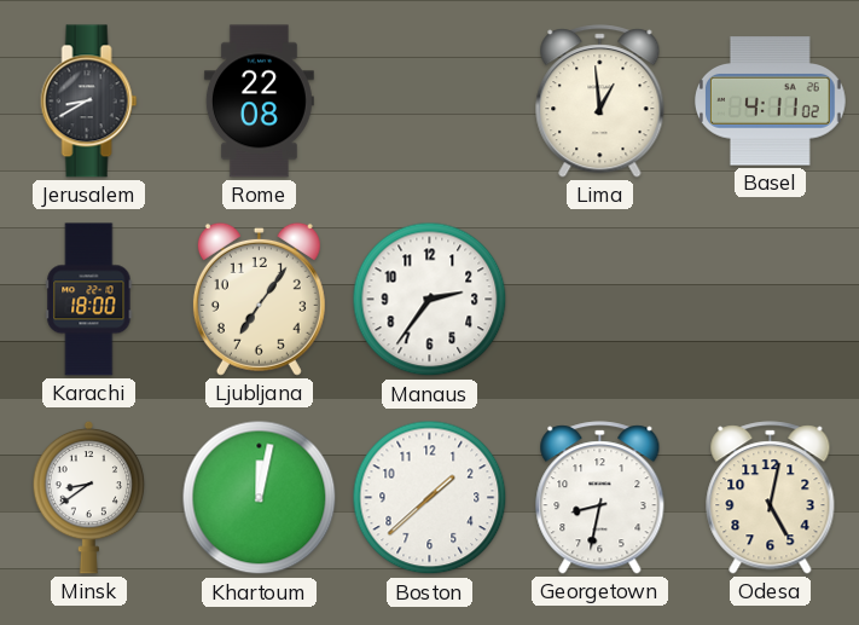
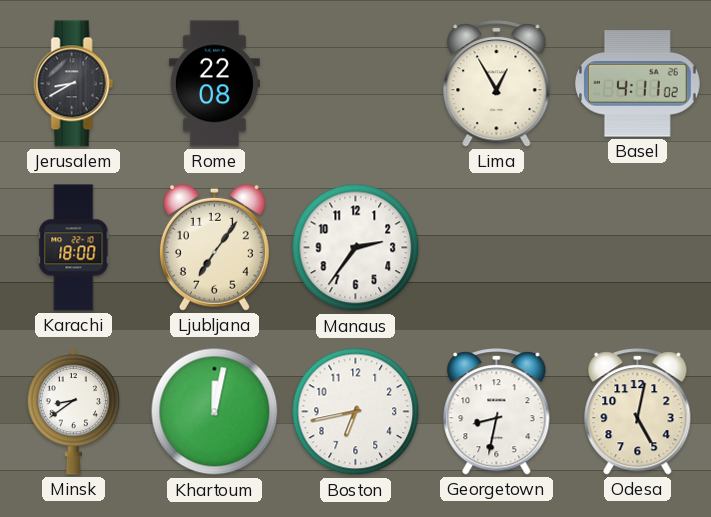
Lima: 12:59 -> 12:55
Boston: 1:38 -> 6:43
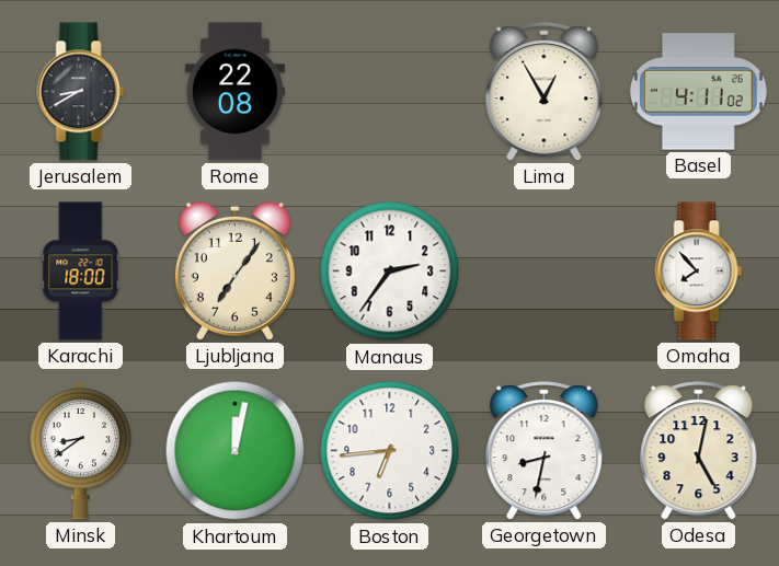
Omaha: none -> 7:53
Boston: 6:43 -> 6:44
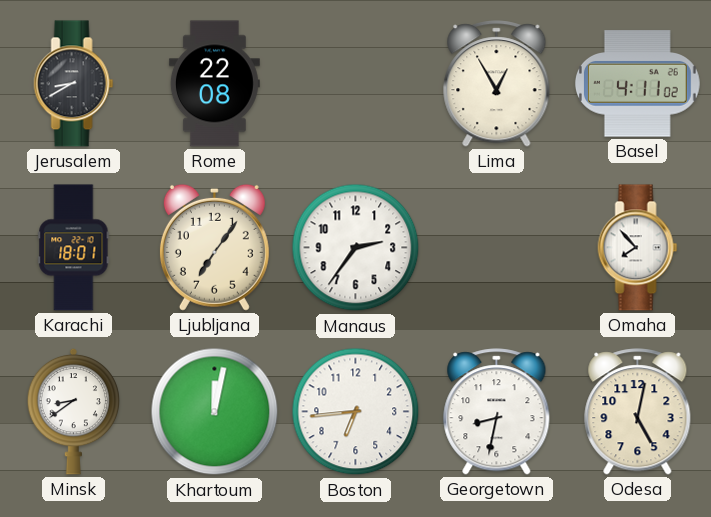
Karachi: 18:00 -> 18:01
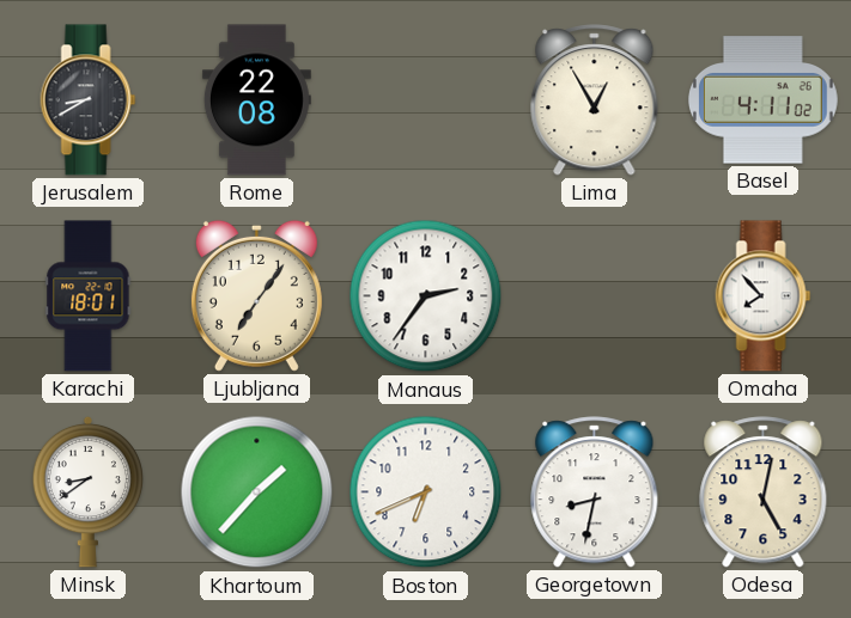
Khartoum: 12:02 -> 1:37
Boston: 6:44 -> 6:41
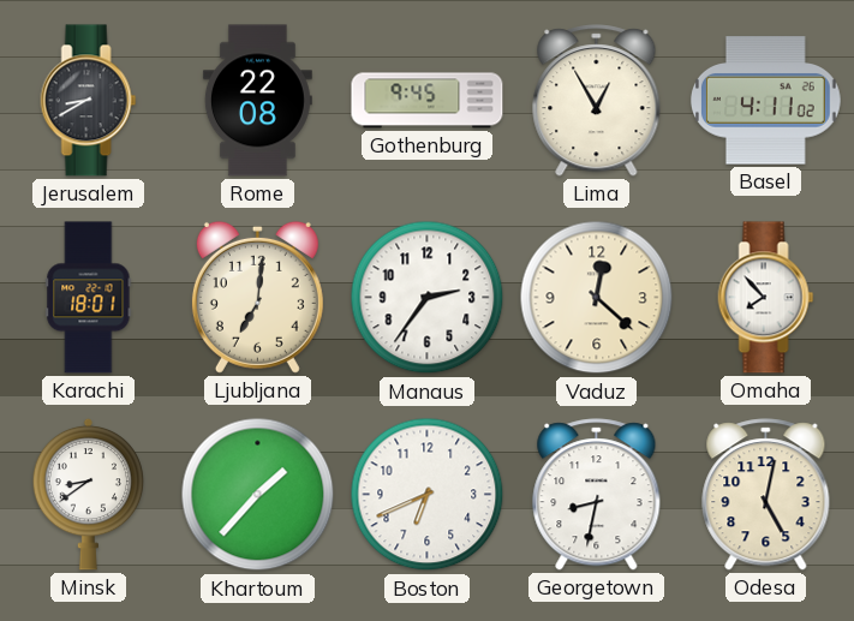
Gothenburg: none -> 9:45
Ljubljana: 7:06 -> 7:01
Vaduz: none -> 12:22
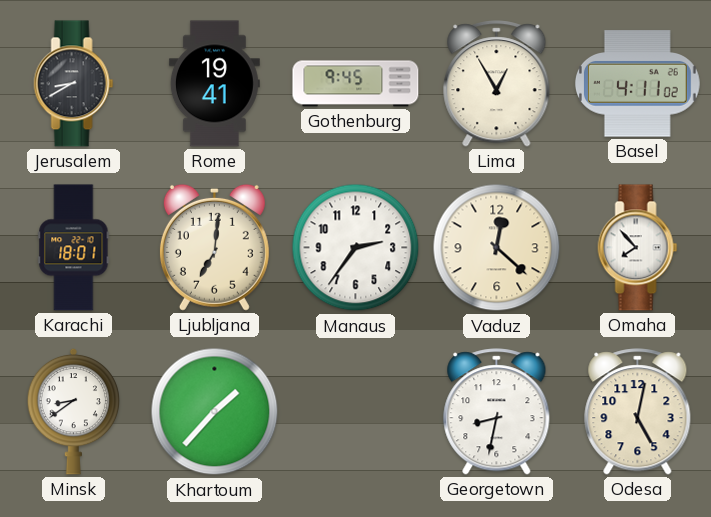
Rome: 22:08 -> 19:41
Boston: 6:41 -> none
